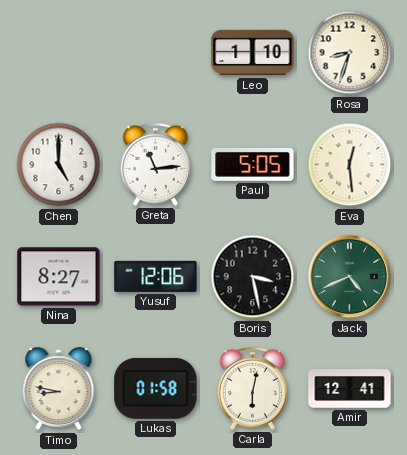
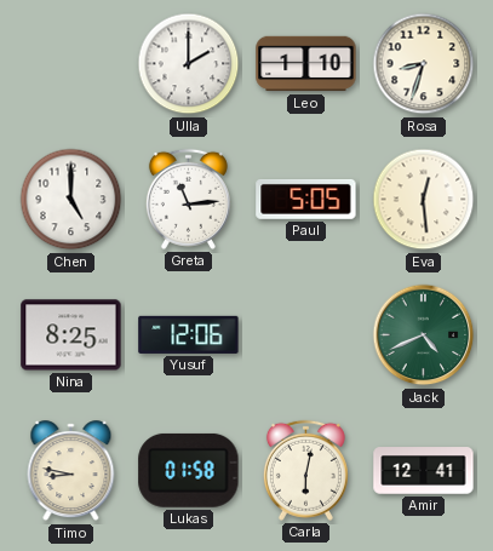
Ulla: none -> 2:00
Nina: 8:27 -> 8:25
Boris: 3:28 -> none
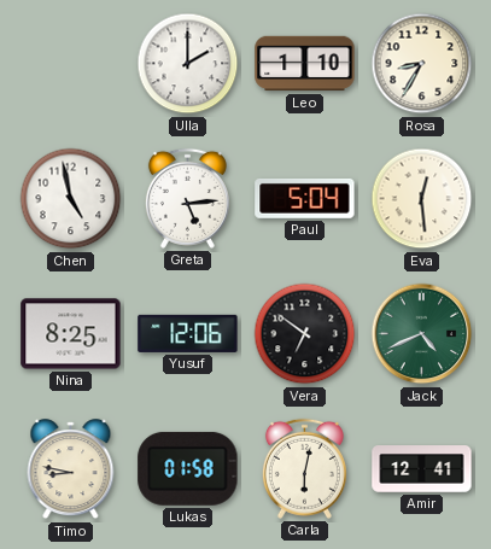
Rosa: 8:33 -> 8:35
Chen: 5:00 -> 4:58
Greta: 11:14 -> 5:14
Paul: 5:05 -> 5:04
Vera: none -> 6:51
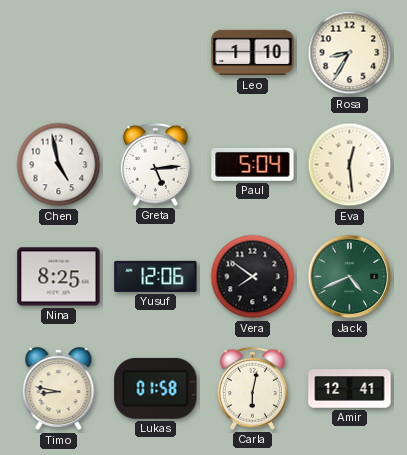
Ulla: 2:00 -> none
Vera: 6:51 -> 7:51
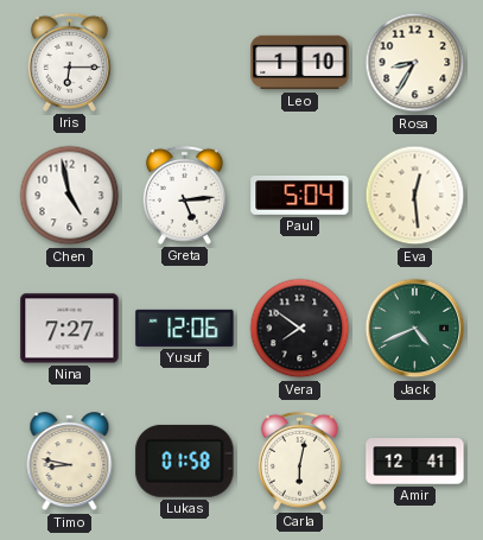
Iris: none -> 6:15
Nina: 8:25 -> 7:27
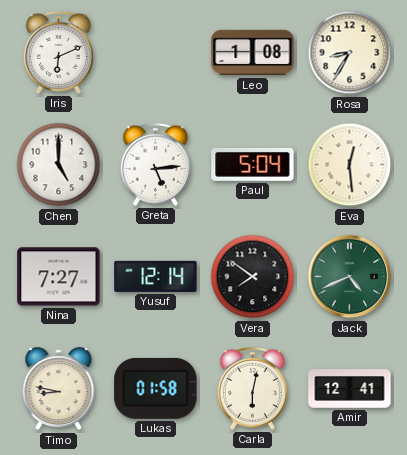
Iris: 6:15 -> 6:11
Leo: 1:10 -> 1:08
Chen: 4:58 -> 5:00
Yusuf: 12:06 -> 12:14
